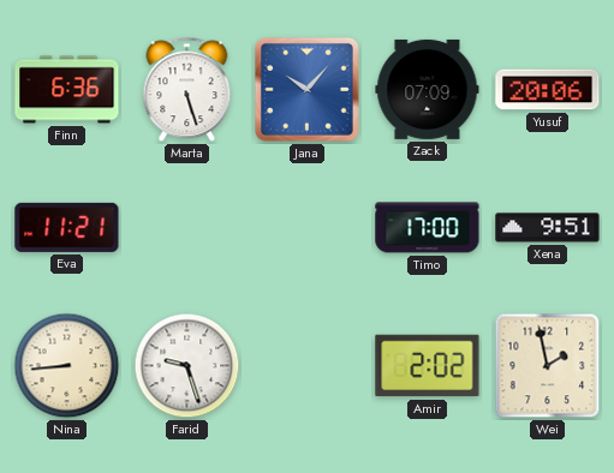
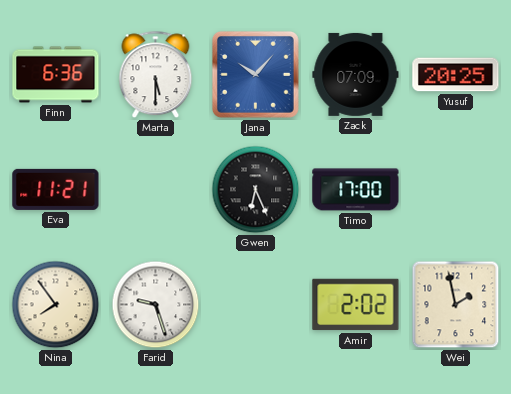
Marta: 5:27 -> 5:30
Yusuf: 20:06 -> 20:25
Gwen: none -> 6:26
Xena: 9:51 -> none
Nina: 8:44 -> 7:54
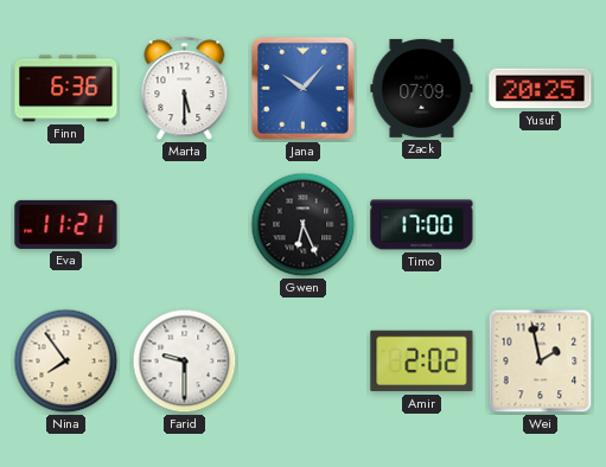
Farid: 9:27 -> 9:30
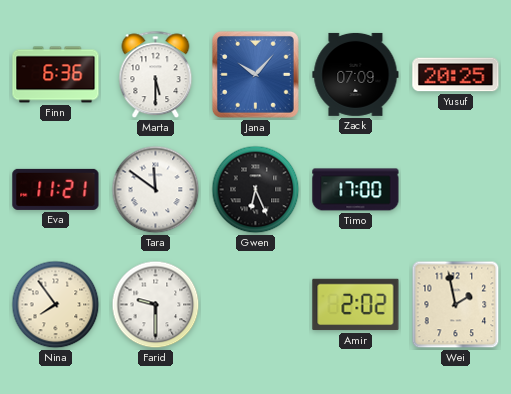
Tara: none -> 11:51
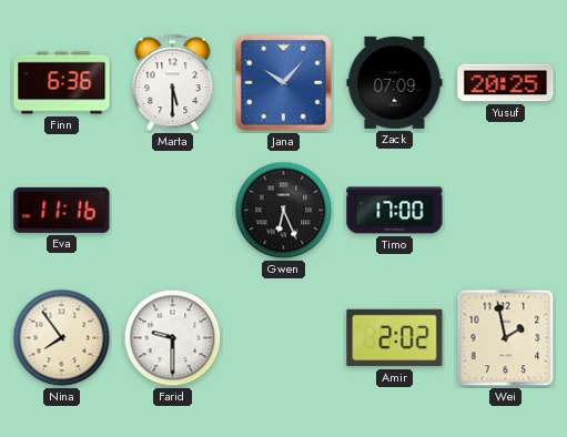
Eva: 11:21 -> 11:16
Tara: 11:51 -> none
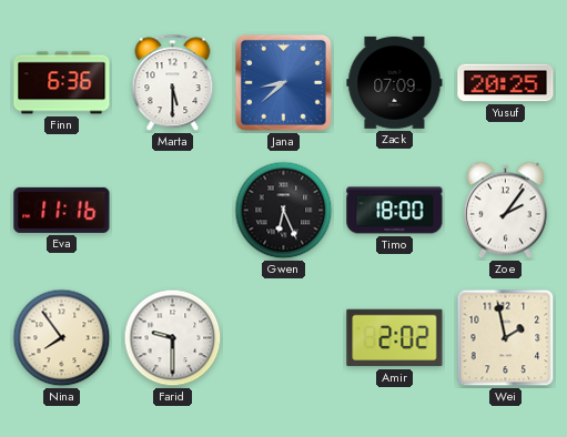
Jana: 10:07 -> 8:38
Timo: 17:00 -> 18:00
Zoe: none -> 2:06
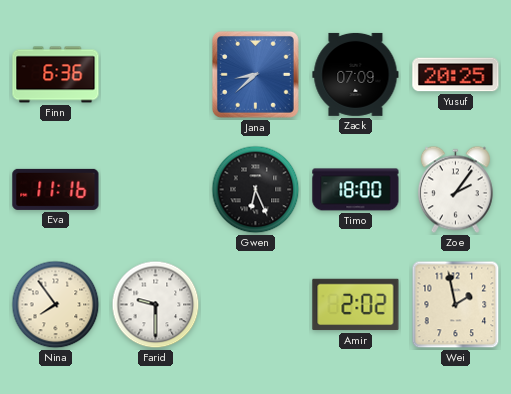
Marta: 5:30 -> none
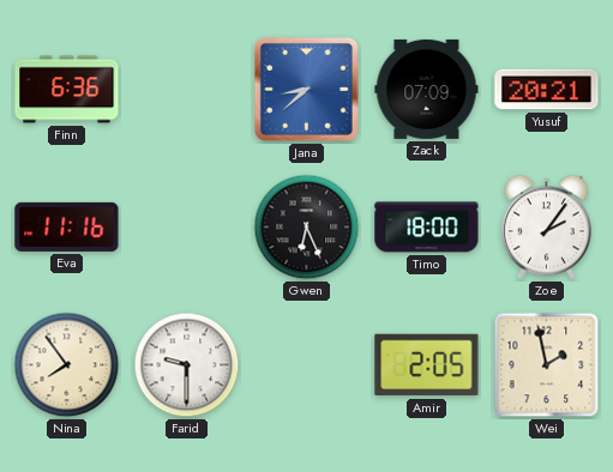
Yusuf: 20:25 -> 20:21
Amir: 2:02 -> 2:05
